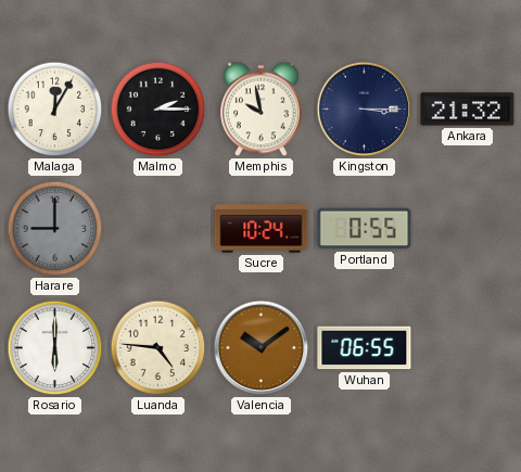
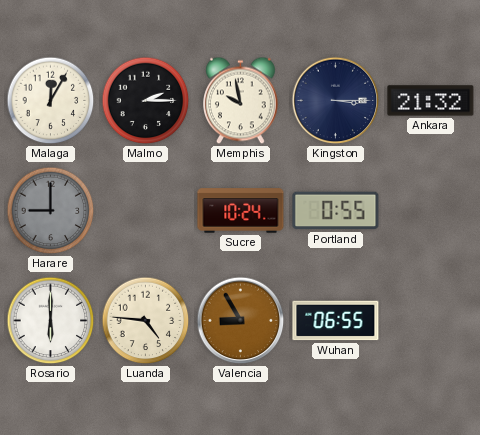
Valencia: 10:09 -> 8:55
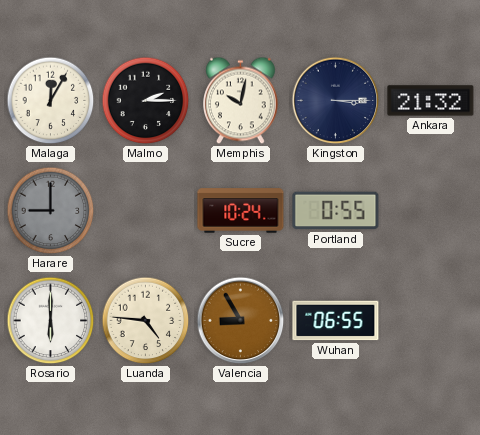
Memphis: 9:58 -> 10:02
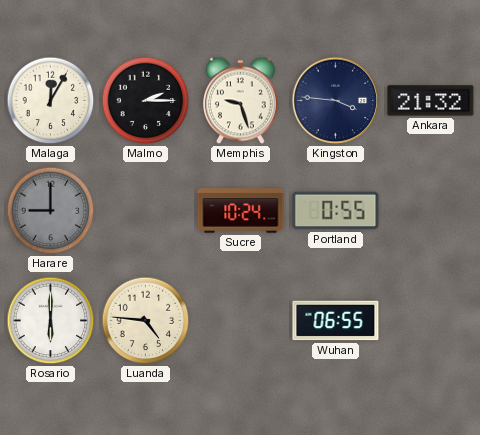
Memphis: 10:02 -> 9:27
Kingston: 3:15 -> 3:46
Valencia: 8:55 -> none
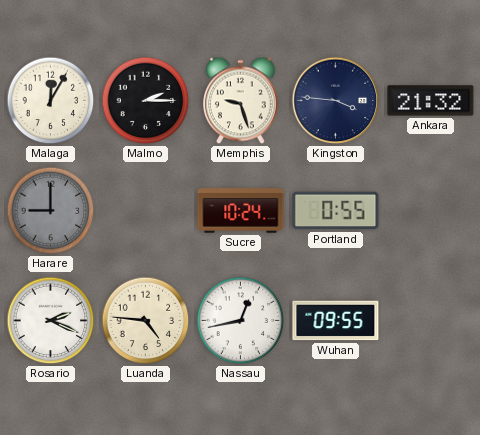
Rosario: 6:00 -> 2:19
Nassau: none -> 12:43
Wuhan: 06:55 -> 09:55
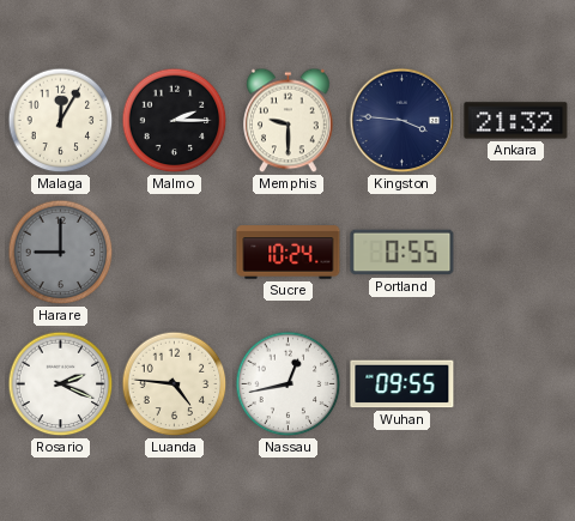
Memphis: 9:27 -> 9:30
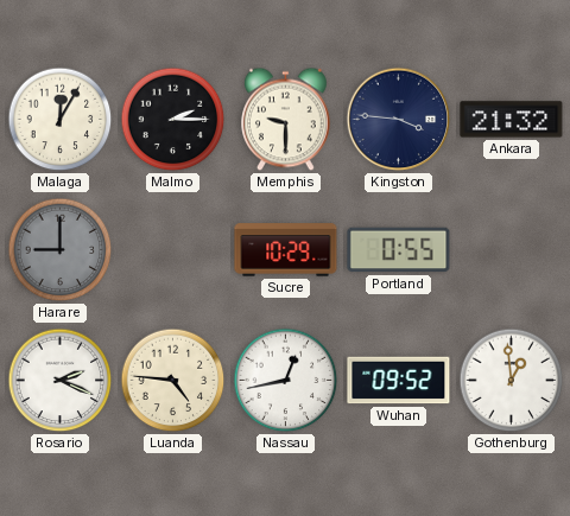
Sucre: 10:24 -> 10:29
Wuhan: 09:55 -> 09:52
Gothenburg: none -> 12:59
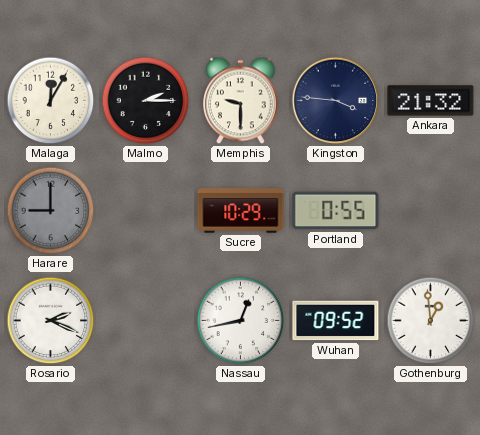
Luanda: 4:46 -> none
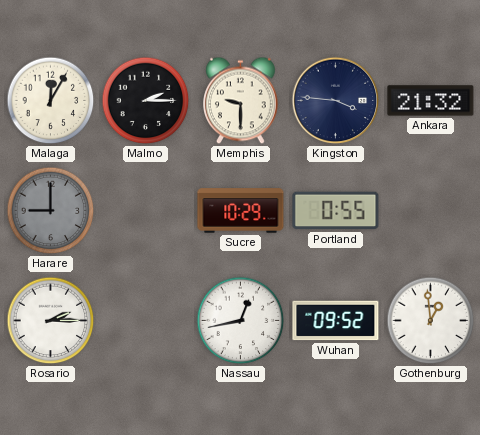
Rosario: 2:19 -> 2:15
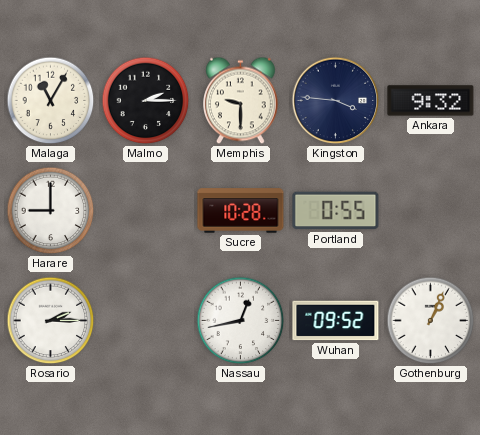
Malaga: 12:05 -> 11:05
Ankara: 21:32 -> 9:32
Harare dial: grey -> white
Sucre: 10:29 -> 10:28
Gothenburg: 12:59 -> 1:04
